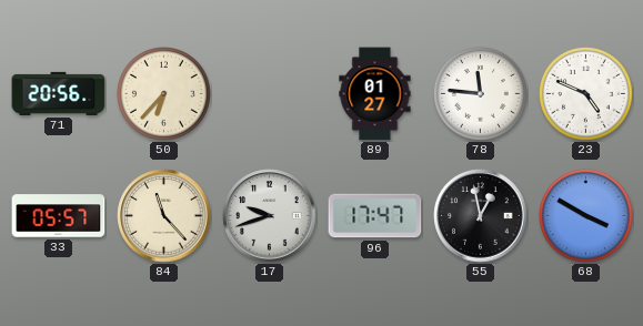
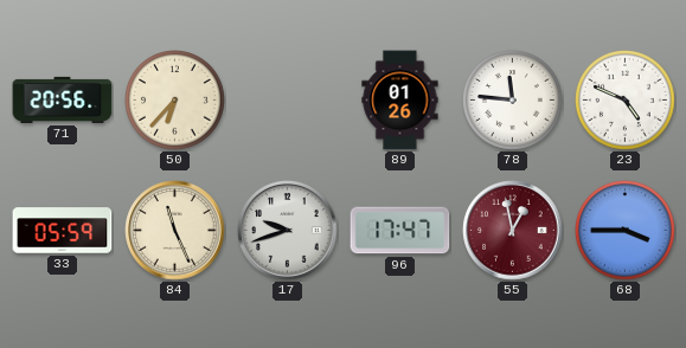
89: 01:27 -> 01:26
33: 05:57 -> 05:59
84: 11:23 -> 11:26
55 dial: black -> burgundy
68: 3:50 -> 3:45
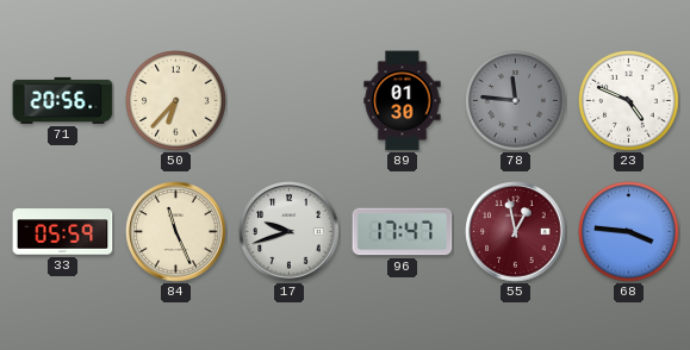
89: 01:26 -> 01:30
78 dial: white -> grey
68: 3:45 -> 3:46
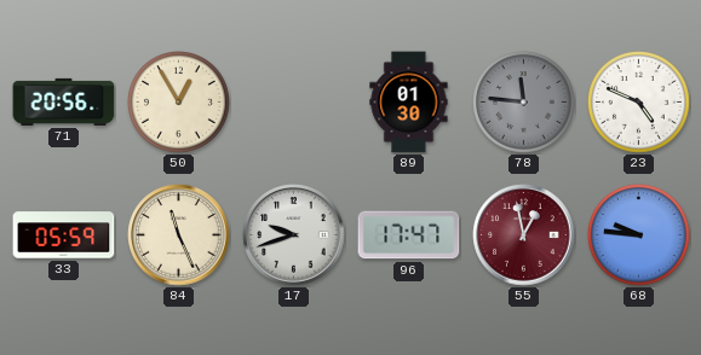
50: 6:37 -> 12:55
68: 3:46 -> 9:46
